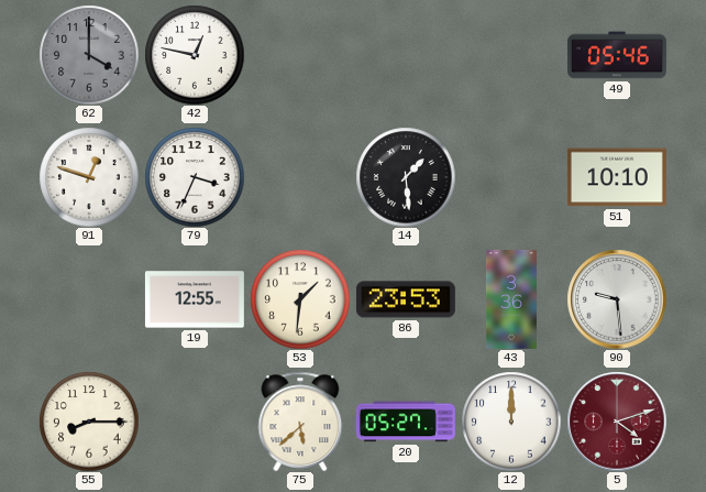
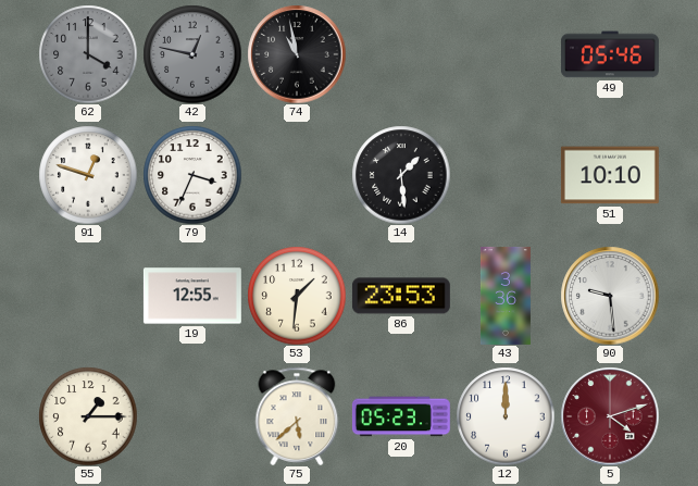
42 dial: white -> grey
74: none -> 10:58
55: 8:15 -> 1:15
20: 05:27 -> 05:23
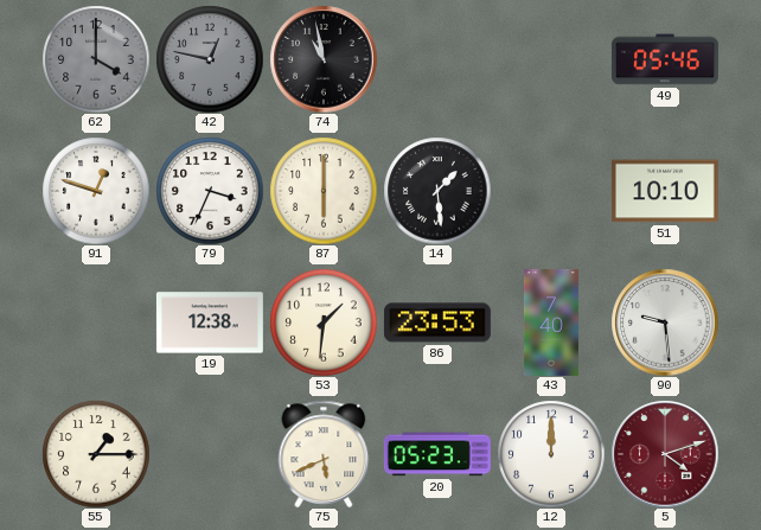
87: none -> 6:00
19: 12:55 -> 12:38
43: 3:36 -> 7:40
75: 5:38 -> 5:41
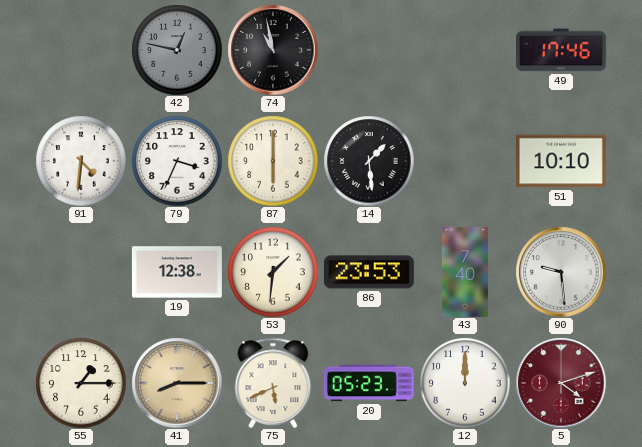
62: 4:00 -> none
49: 05:46 -> 17:46
91: 12:48 -> 4:31
41: none -> 8:15
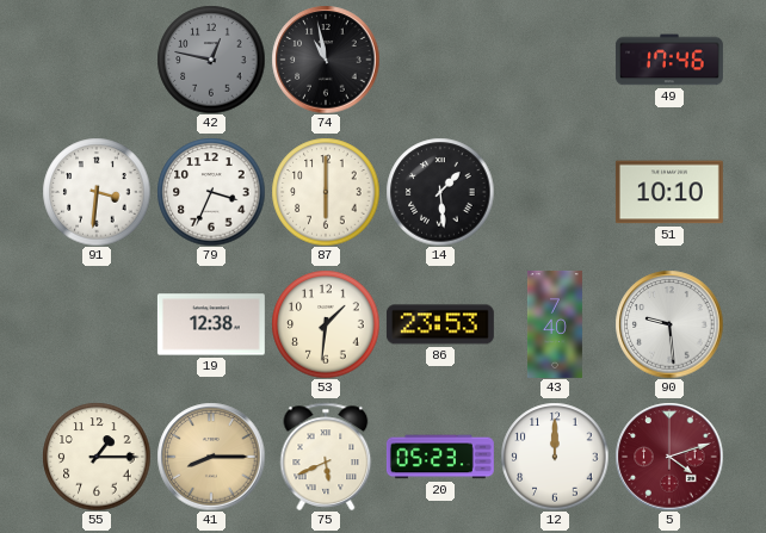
91: 4:31 -> 3:31
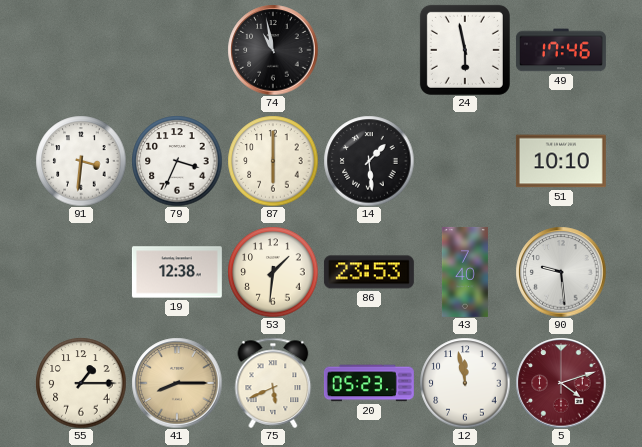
42: 12:47 -> none
24: none -> 5:58
12: 12:00 -> 11:58
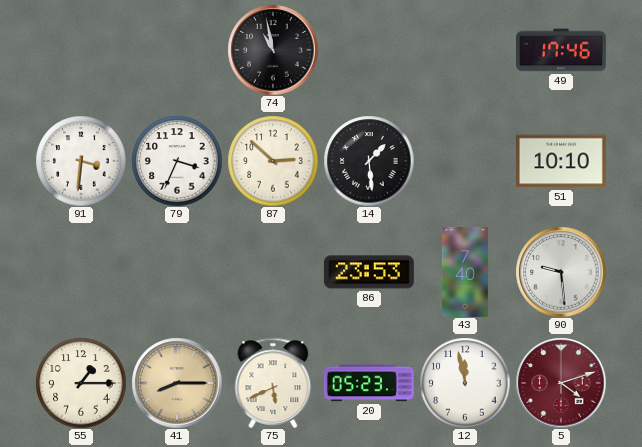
24: 5:58 -> none
87: 6:00 -> 2:52
19: 12:38 -> none
53: 1:31 -> none
